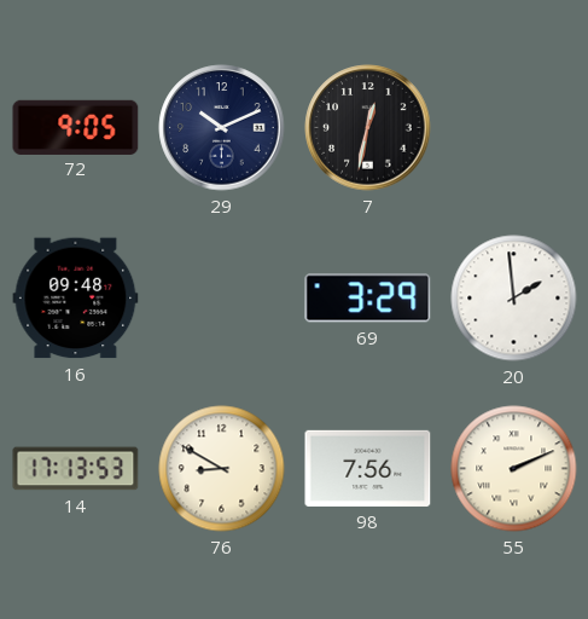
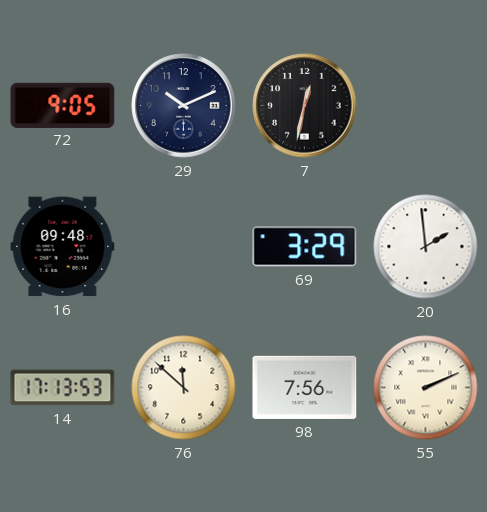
76: 8:50 -> 11:52
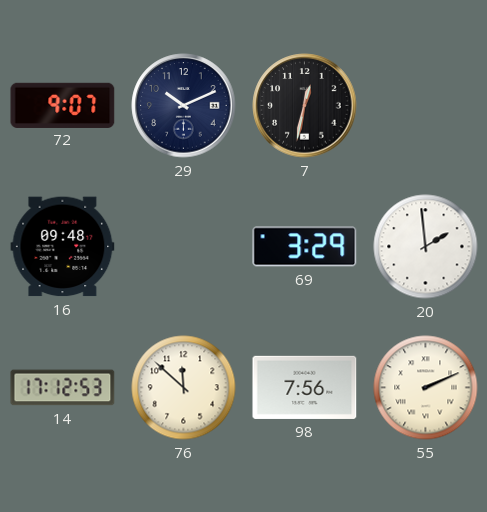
72: 9:05 -> 9:07
14: 17:13 -> 17:12
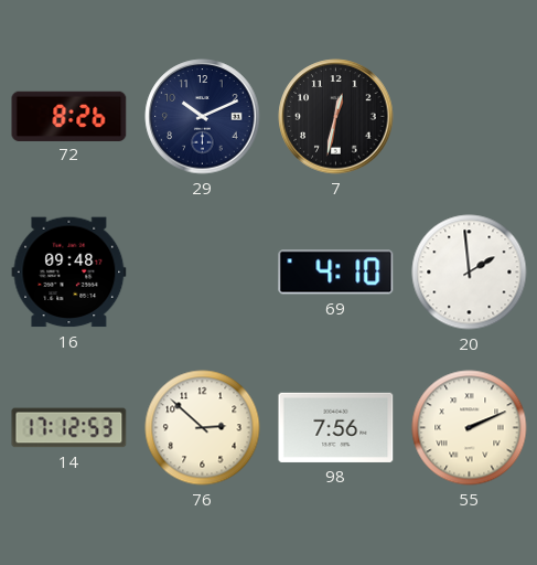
72: 9:07 -> 8:26
69: 3:29 -> 4:10
76: 11:52 -> 2:52
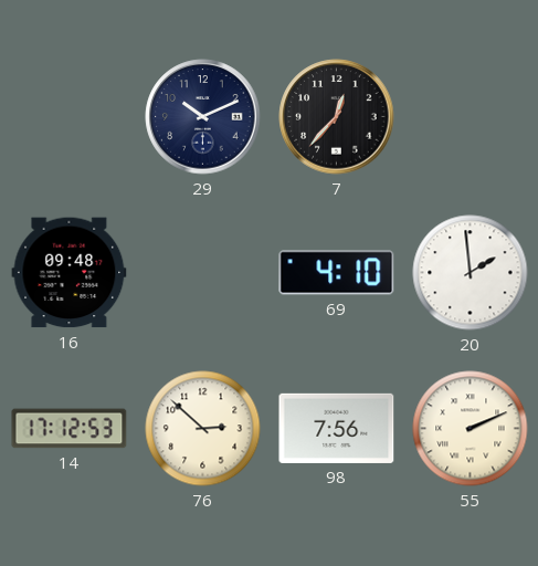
72: 8:26 -> none
7: 12:32 -> 12:37
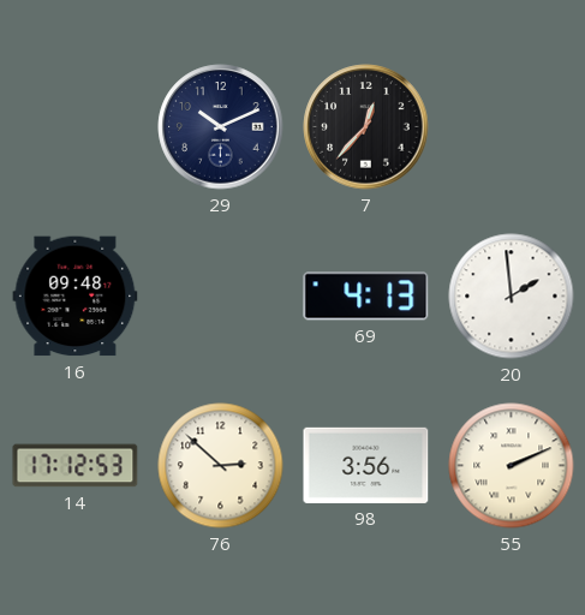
69: 4:10 -> 4:13
98: 7:56 -> 3:56
